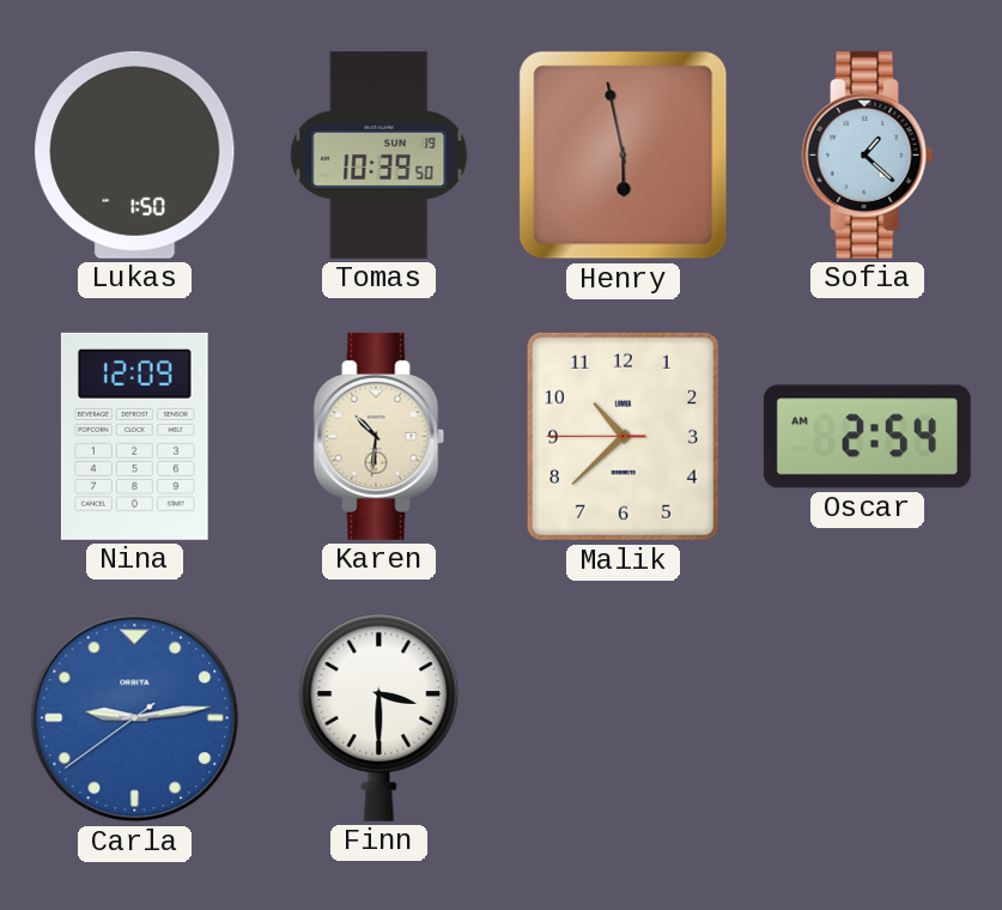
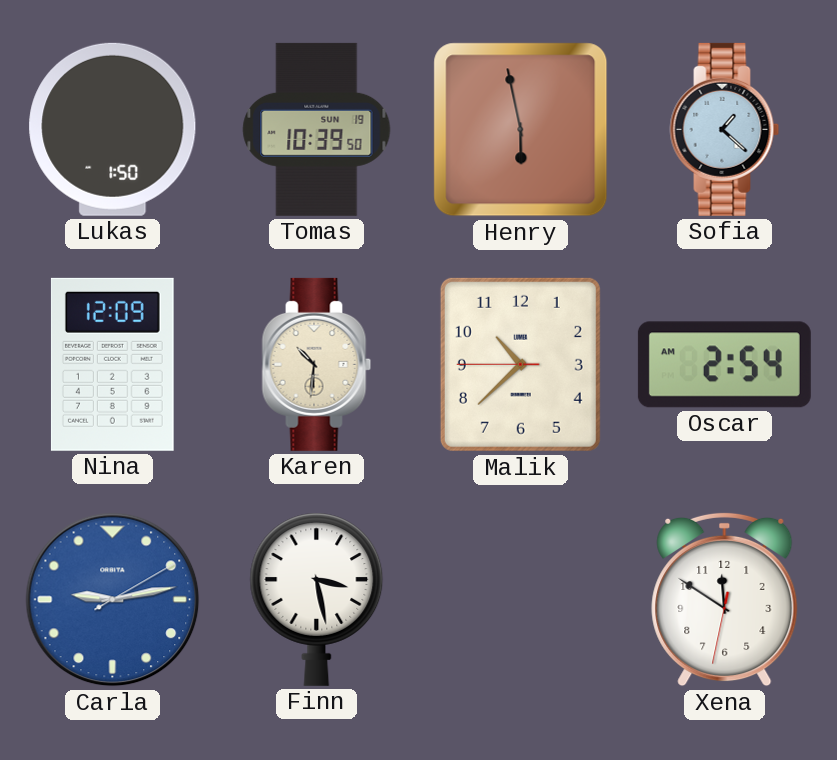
Carla: 9:13:39 -> 9:13:10
Finn: 3:30 -> 3:28
Xena: none -> 11:50
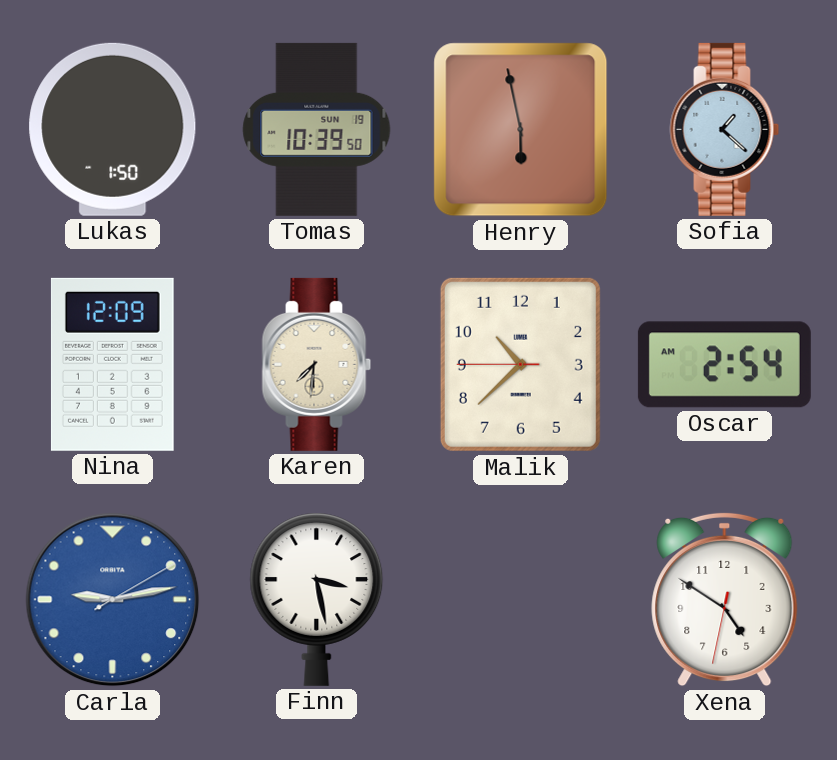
Karen: 10:31 -> 7:31
Xena: 11:50 -> 4:50
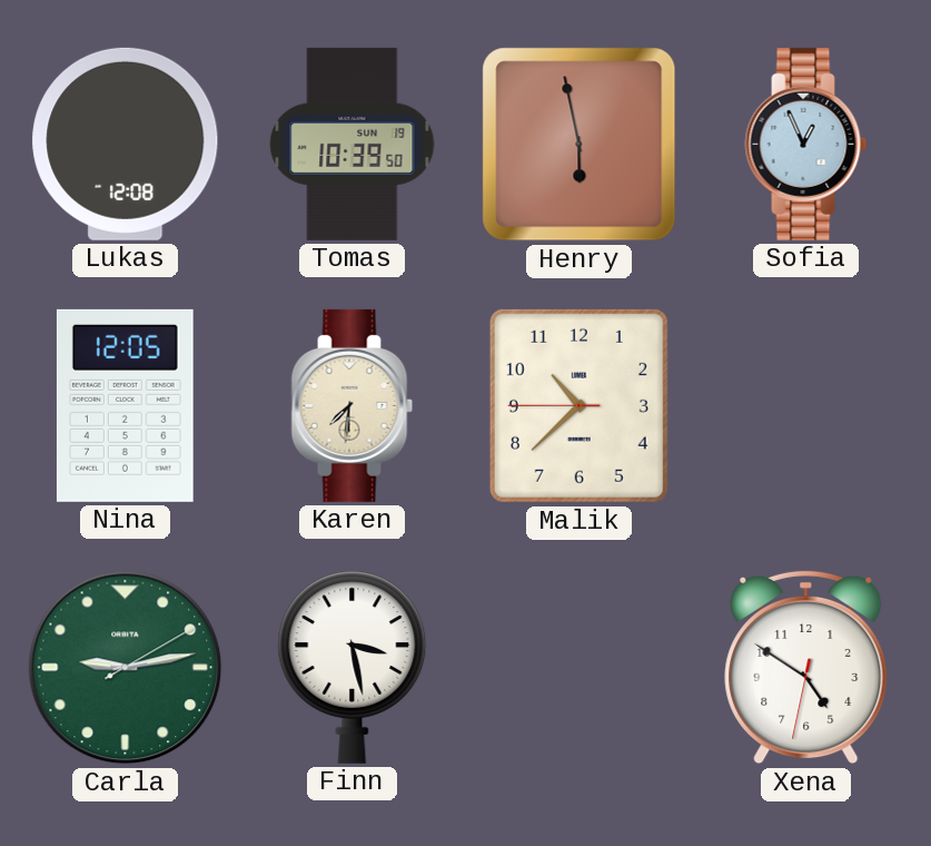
Lukas: 1:50 -> 12:08
Sofia: 1:22 -> 12:56
Nina: 12:09 -> 12:05
Oscar: 2:54 -> none
Carla dial: blue -> green
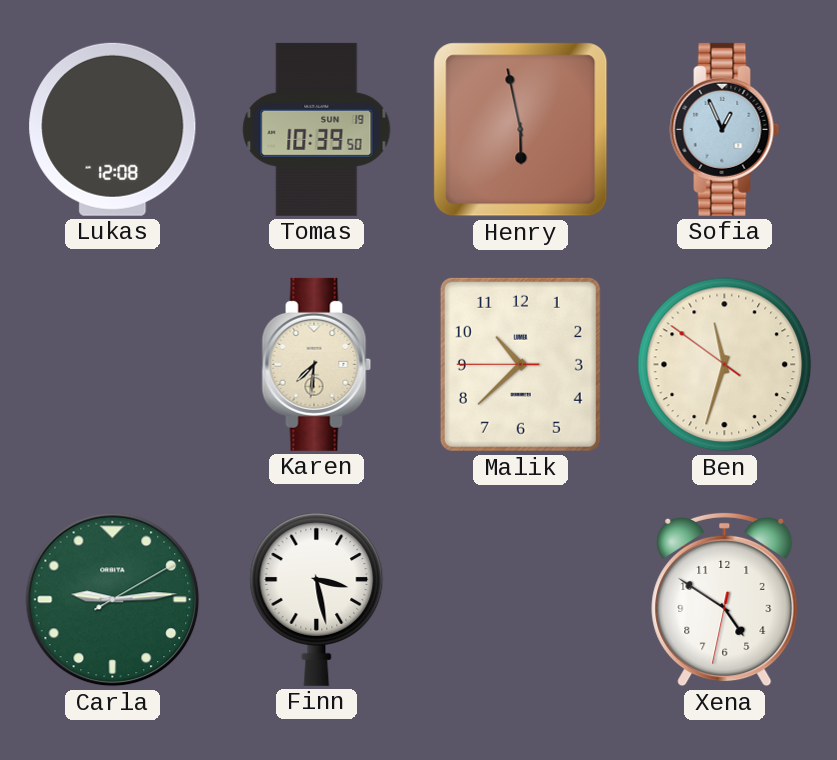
Nina: 12:05 -> none
Ben: none -> 11:32
Carla: 9:13 -> 9:14
